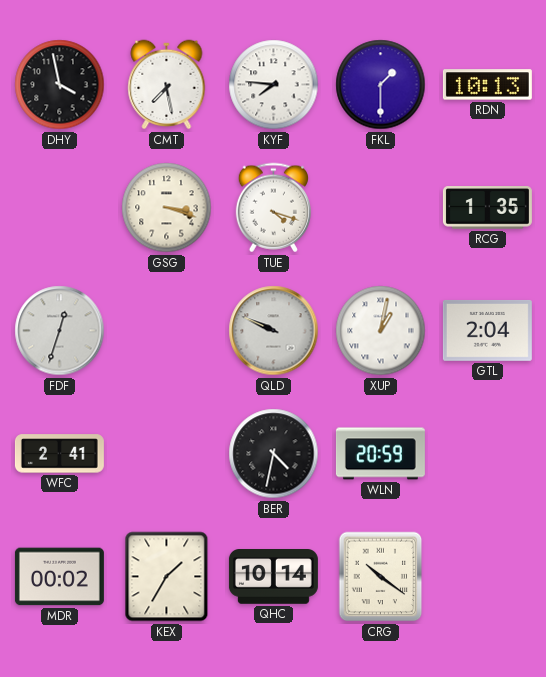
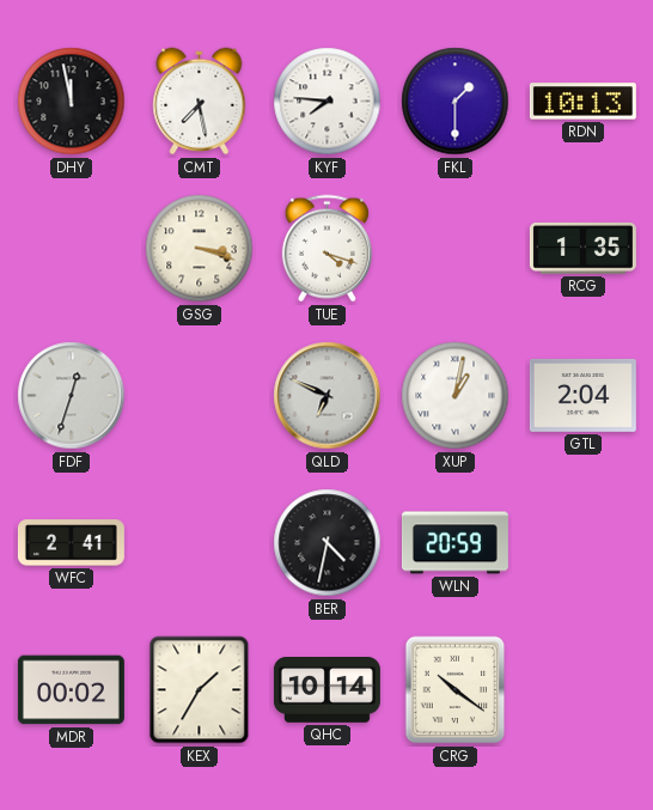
DHY: 3:58 -> 11:58
QLD: 9:49 -> 6:49
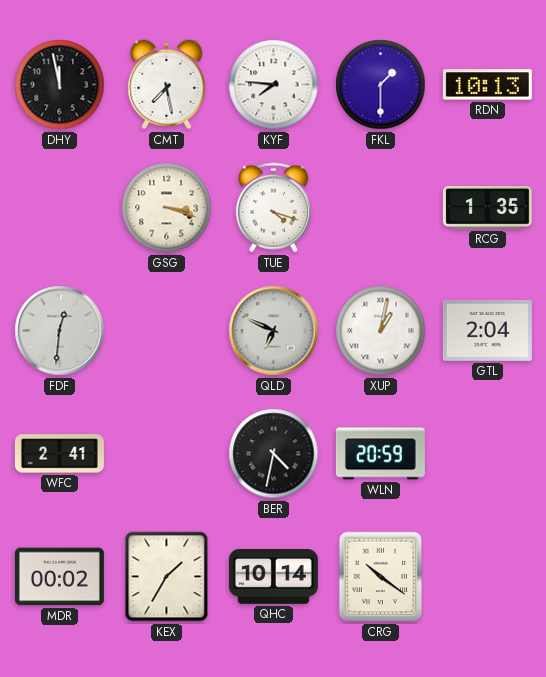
FDF: 12:33 -> 12:31
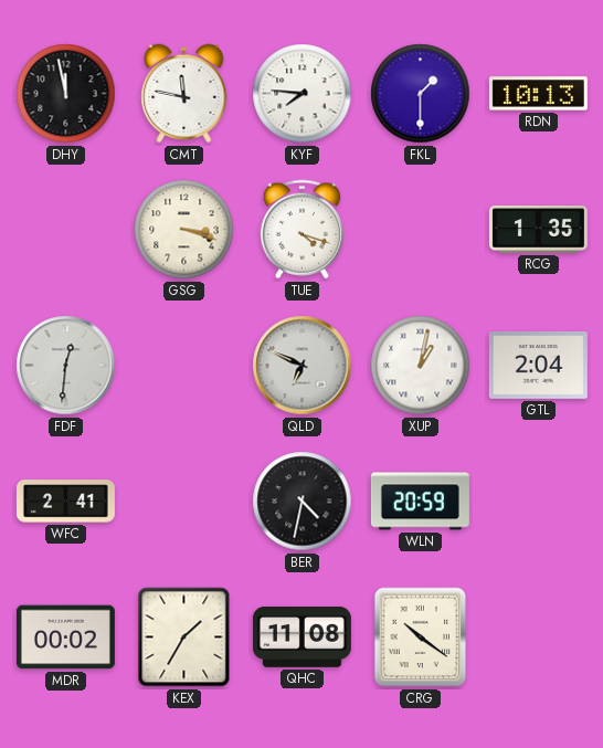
CMT: 7:28 -> 11:47
QHC: 10:14 -> 11:08
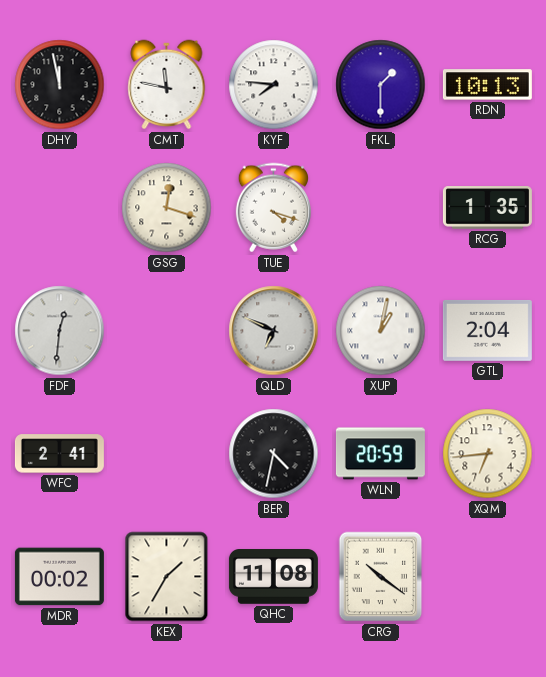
GSG: 3:18 -> 12:18
XQM: none -> 6:44
